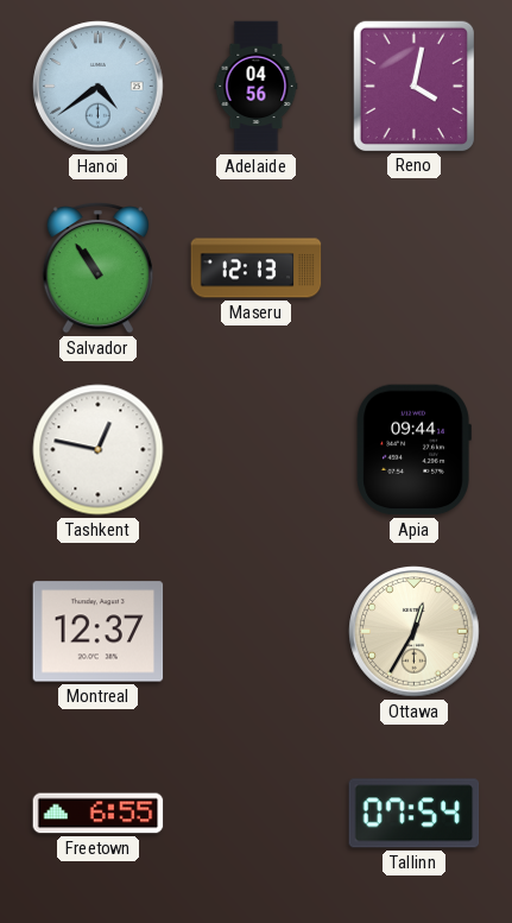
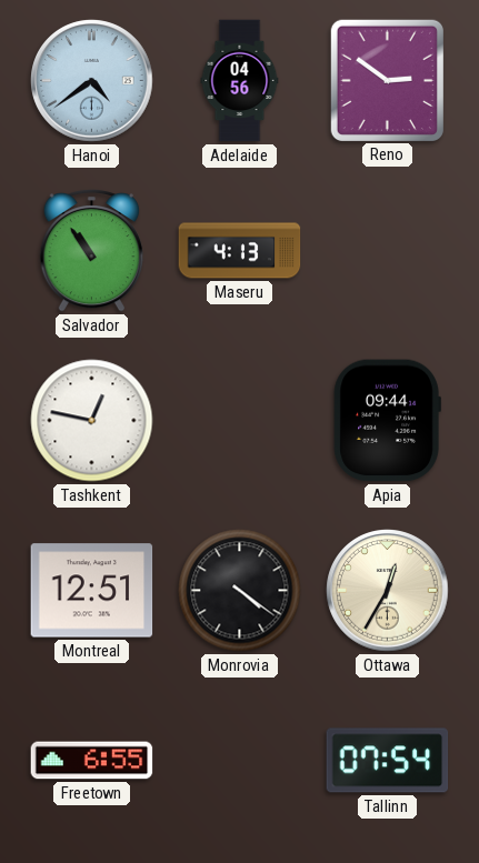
Reno: 4:02 -> 2:51
Maseru: 12:13 -> 4:13
Montreal: 12:37 -> 12:51
Monrovia: none -> 4:21
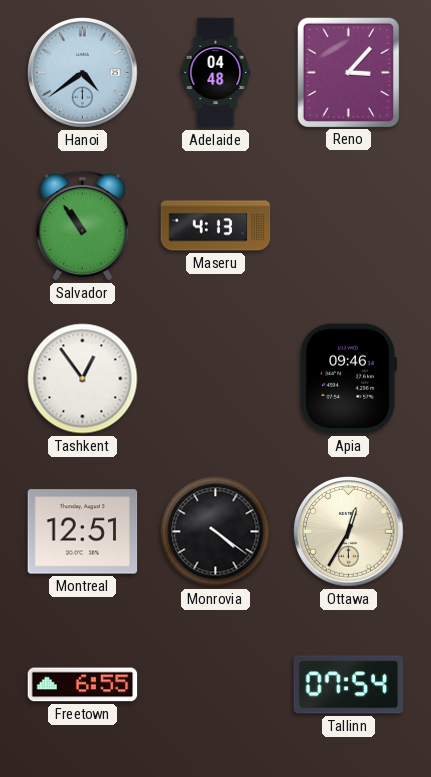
Adelaide: 04:56 -> 04:48
Reno: 2:51 -> 3:07
Tashkent: 12:47 -> 12:54
Apia: 09:44 -> 09:46
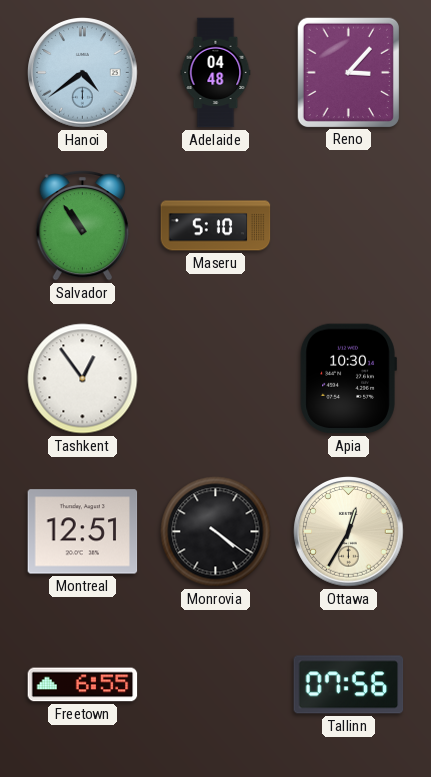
Maseru: 4:13 -> 5:10
Apia: 09:46 -> 10:30
Tallinn: 07:54 -> 07:56
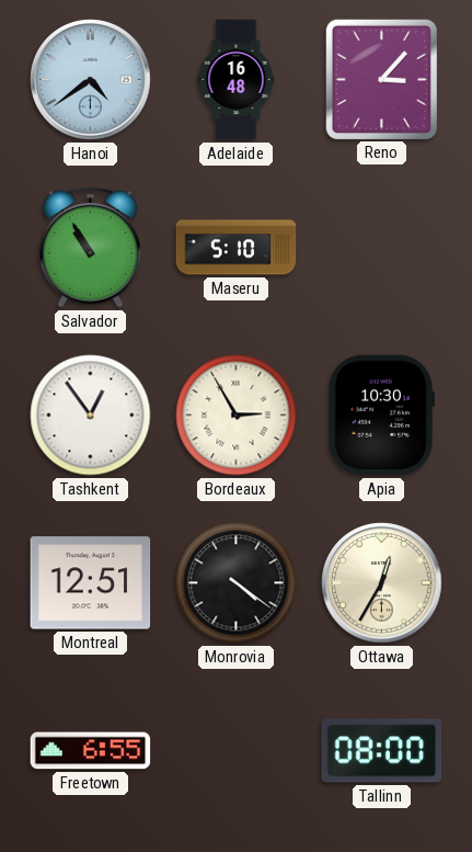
Adelaide: 04:48 -> 16:48
Salvador: 10:54 -> 10:55
Bordeaux: none -> 2:55
Tallinn: 07:56 -> 08:00
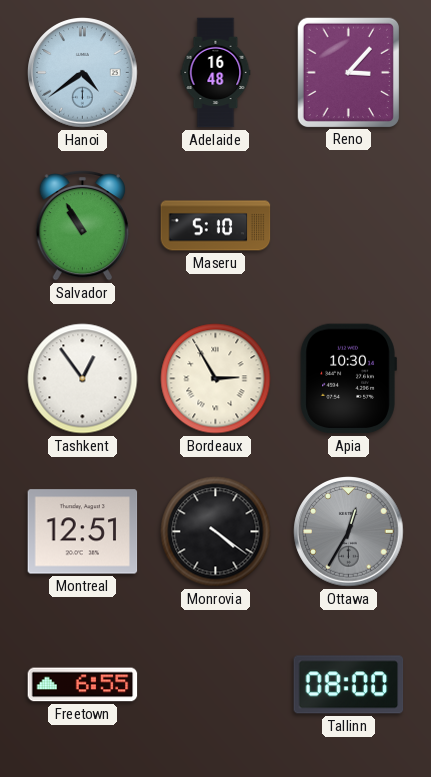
Ottawa dial: cream -> grey
